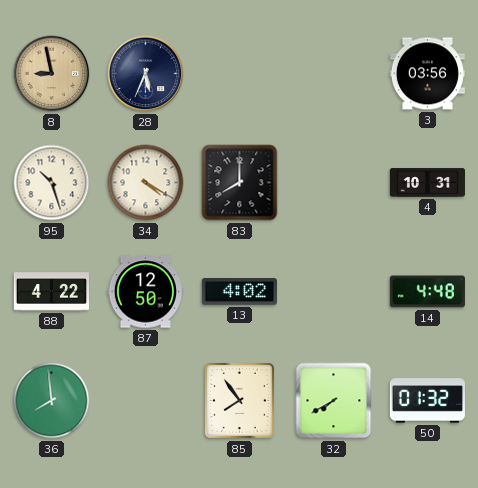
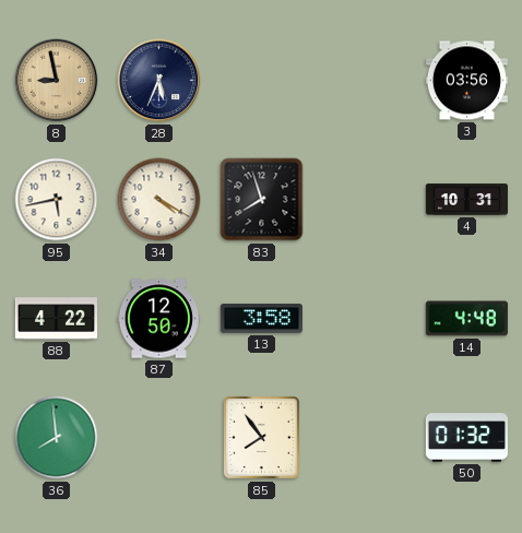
95: 10:27 -> 5:43
83: 8:00 -> 7:57
13: 4:02 -> 3:58
32: 7:40 -> none
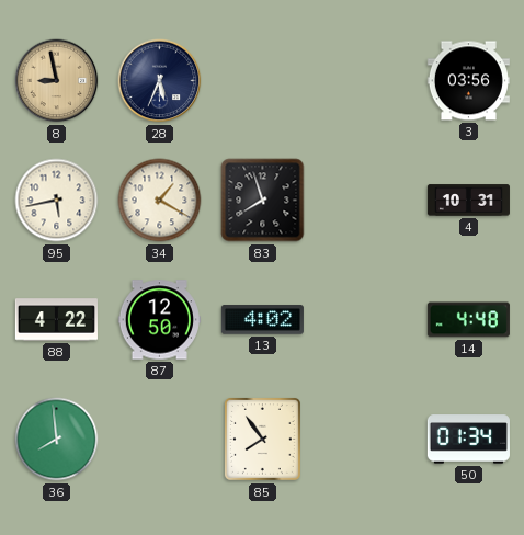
34: 4:20 -> 1:20
13: 3:58 -> 4:02
50: 01:32 -> 01:34
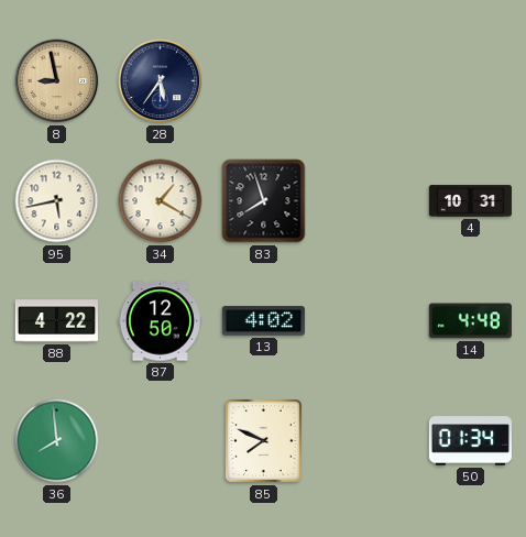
28: 5:34 -> 5:36
3: 03:56 -> none
85: 7:54 -> 7:49
